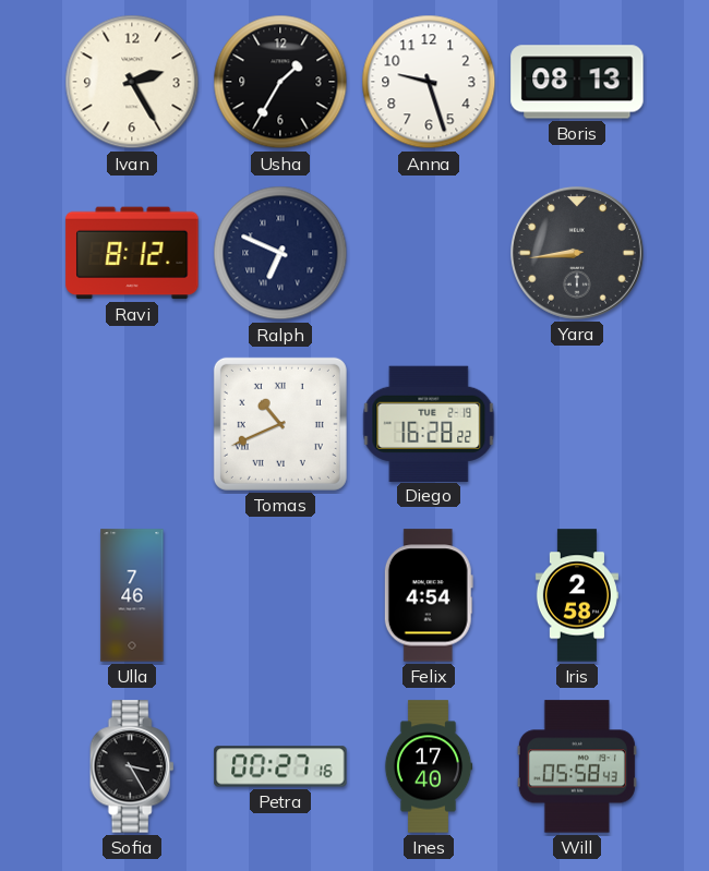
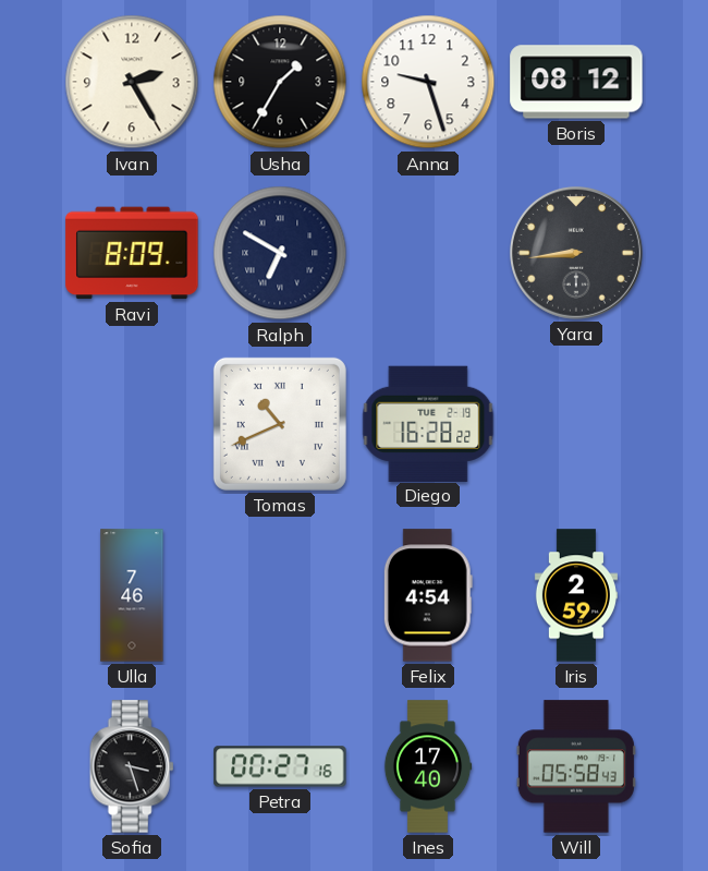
Boris: 08:13 -> 08:12
Ravi: 8:12 -> 8:09
Ralph: 6:49 -> 6:50
Iris: 2:58 -> 2:59
Sofia: 3:25 -> 3:27
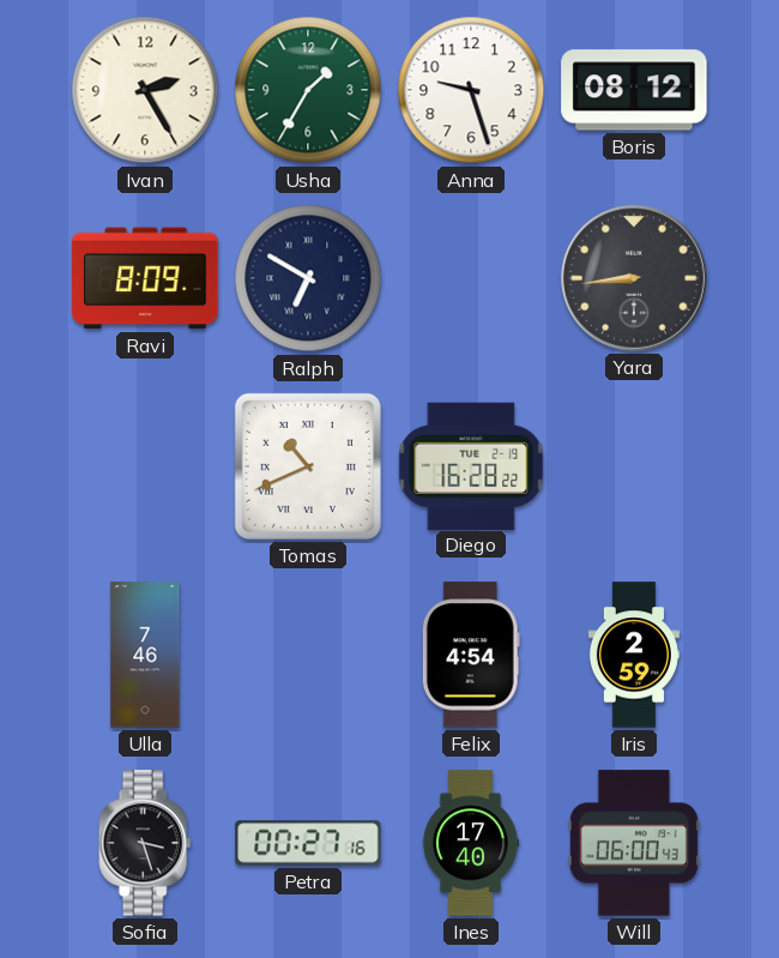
Usha dial: black -> green
Will: 05:58 -> 06:00
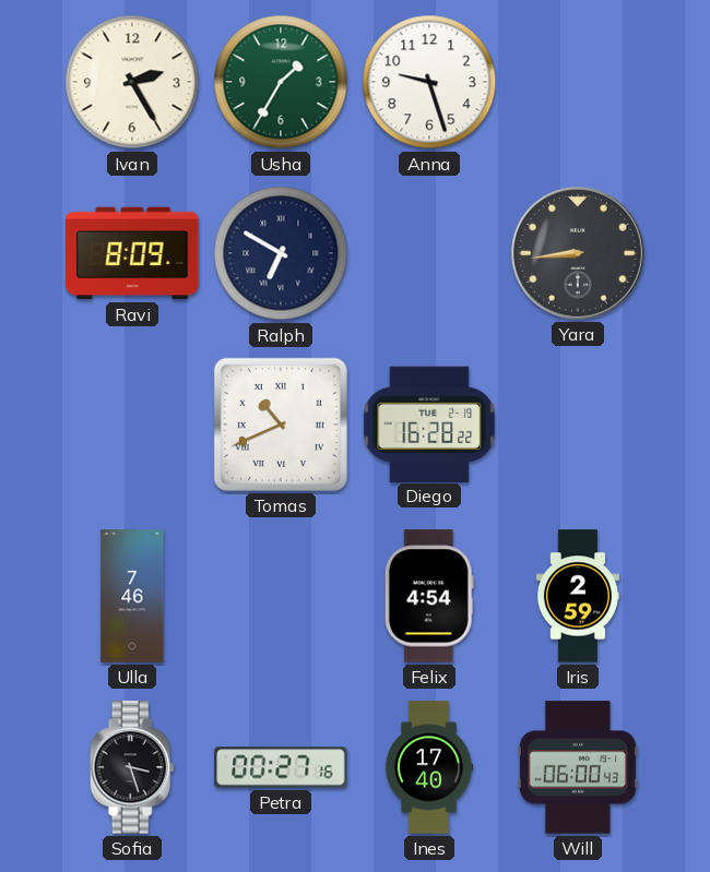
Boris: 08:12 -> none
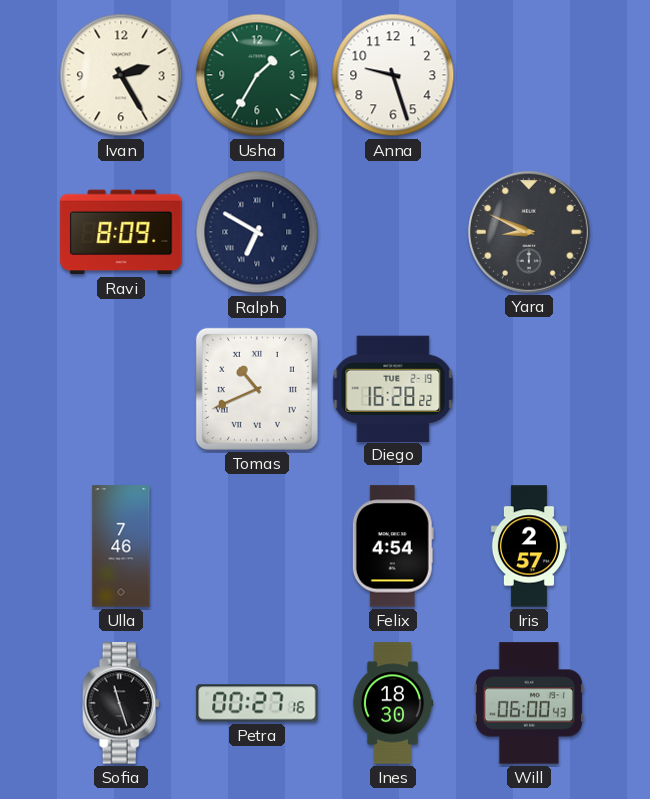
Yara: 8:44 -> 8:49
Iris: 2:59 -> 2:57
Sofia: 3:27 -> 11:27
Ines: 17:40 -> 18:30
